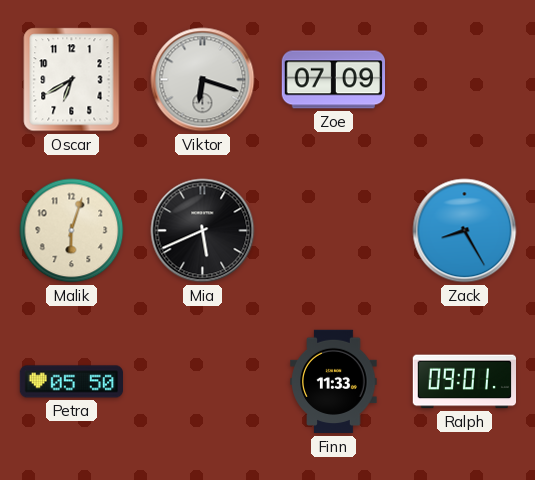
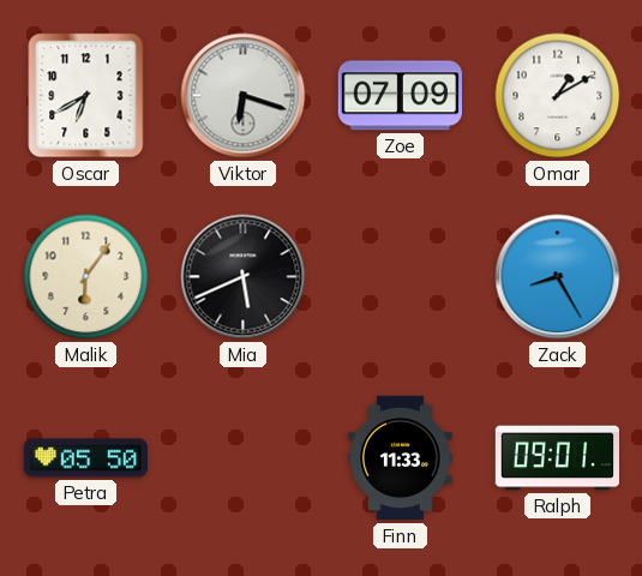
Omar: none -> 1:10
Malik: 6:03 -> 6:06
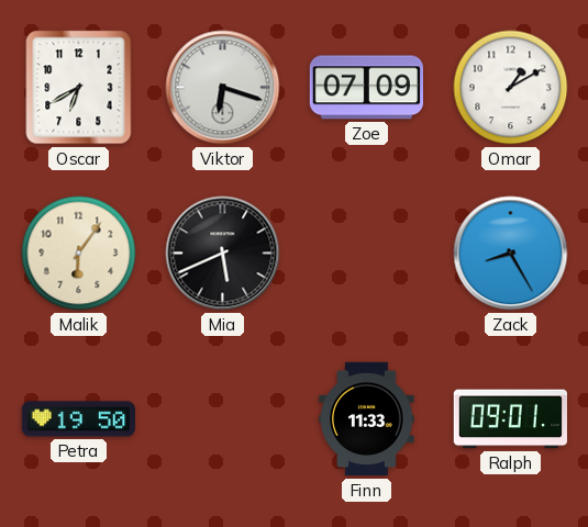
Petra: 05:50 -> 19:50
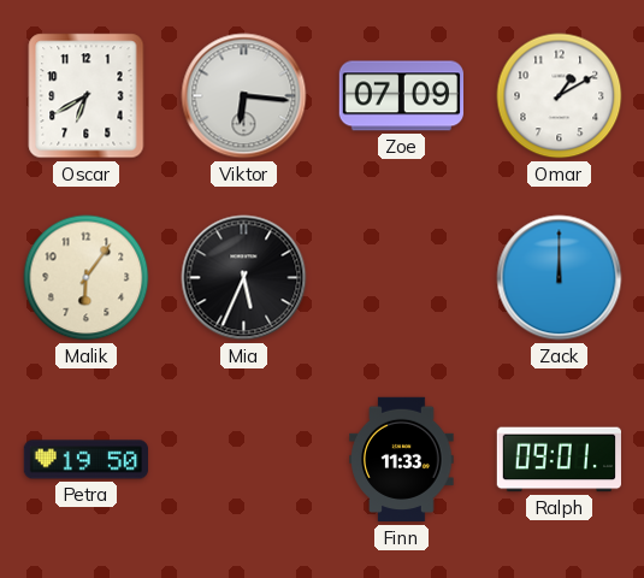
Viktor: 6:18 -> 6:16
Mia: 5:41 -> 5:34
Zack: 8:25 -> 12:00
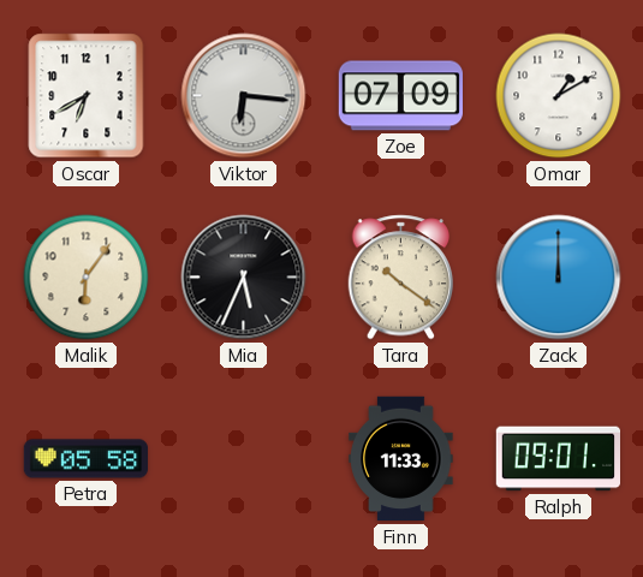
Tara: none -> 10:21
Petra: 19:50 -> 05:58
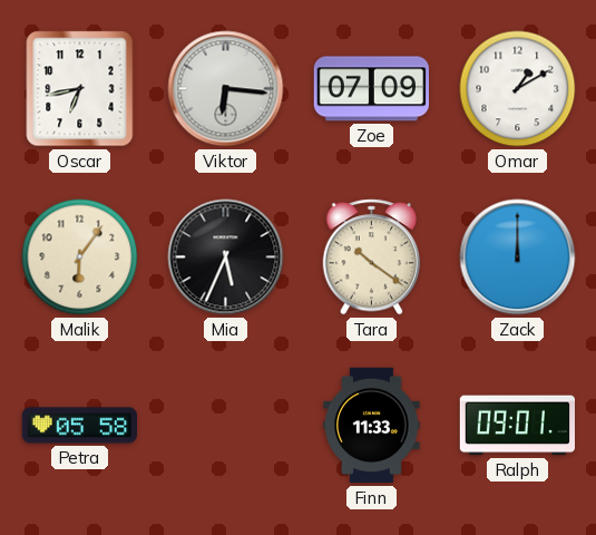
Oscar: 6:40 -> 6:43
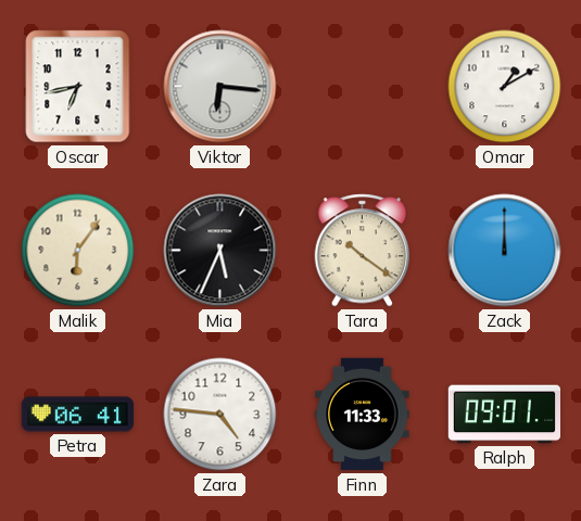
Zoe: 07:09 -> none
Petra: 05:58 -> 06:41
Zara: none -> 4:46
